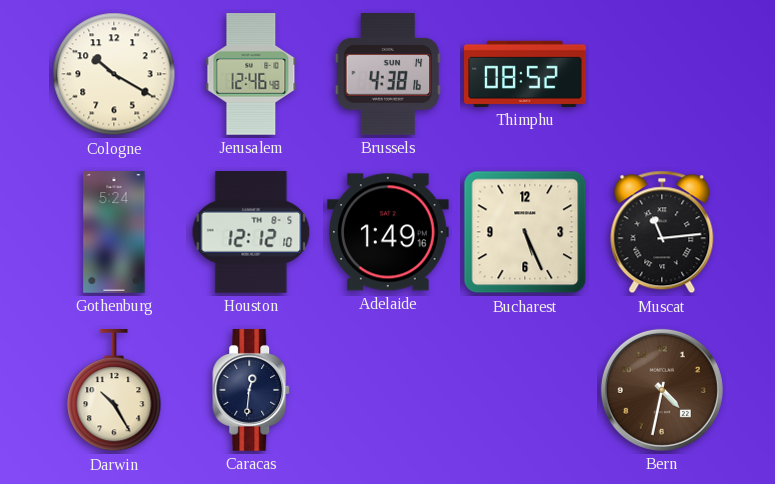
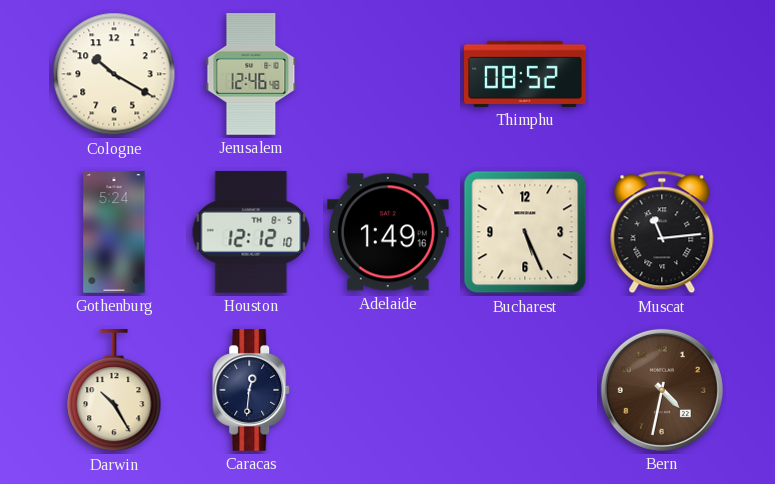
Brussels: 4:38 -> none
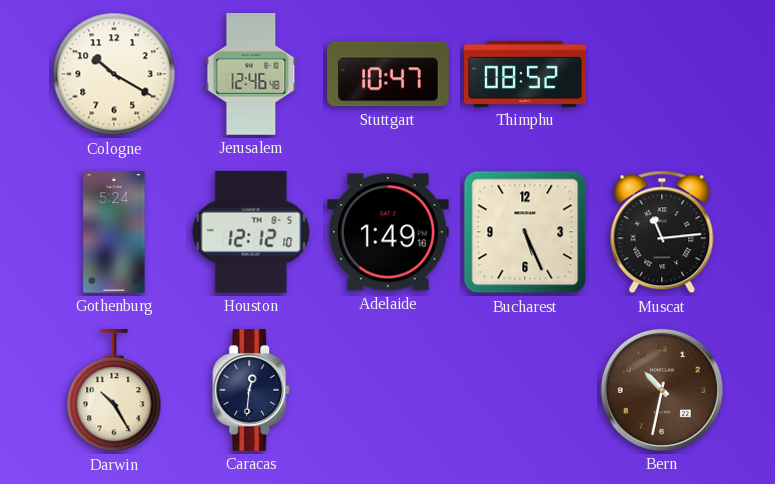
Stuttgart: none -> 10:47
Bern: 4:32 -> 10:32
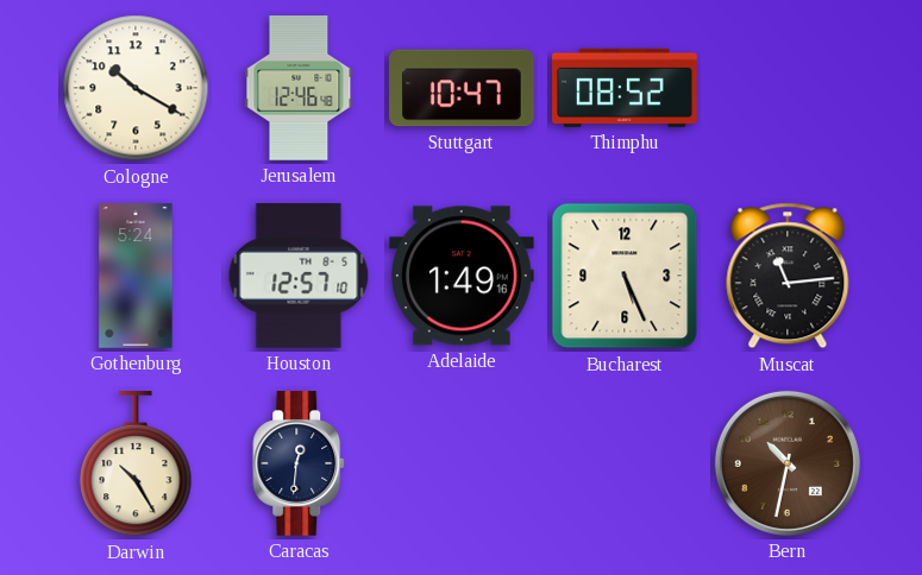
Houston: 12:12 -> 12:57
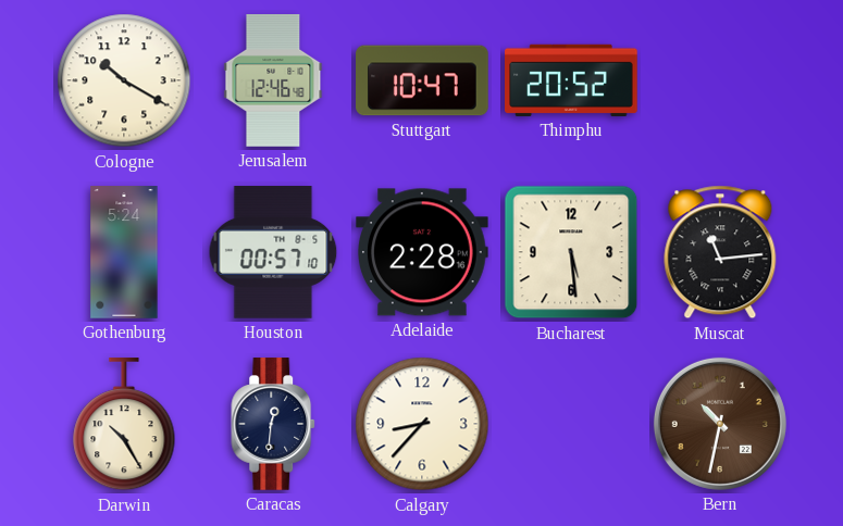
Thimphu: 08:52 -> 20:52
Houston: 12:57 -> 00:57
Adelaide: 1:49 -> 2:28
Bucharest: 5:26 -> 5:29
Calgary: none -> 8:37
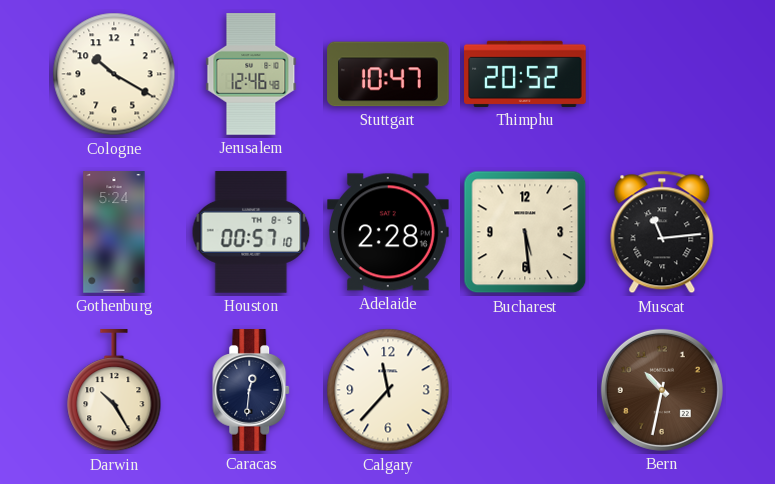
Calgary: 8:37 -> 11:37
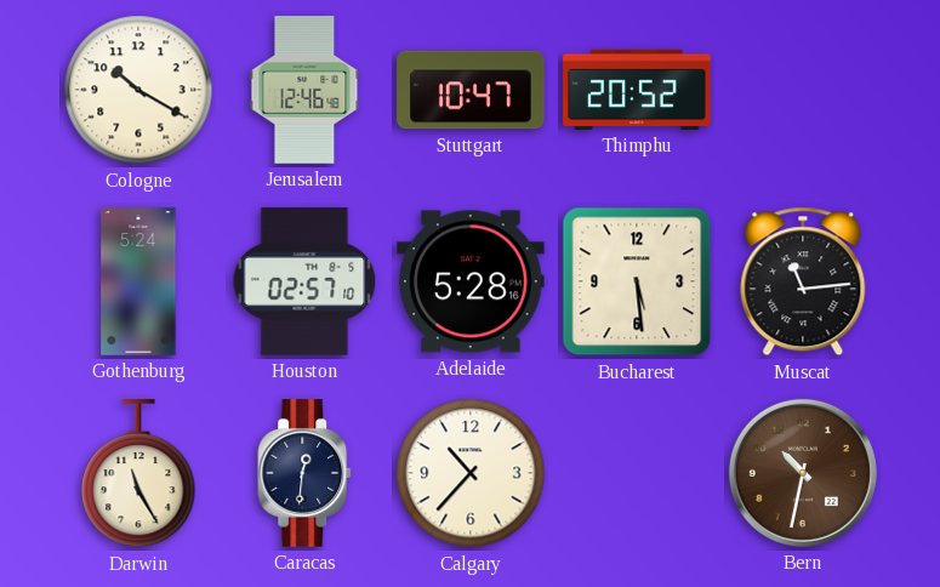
Houston: 00:57 -> 02:57
Adelaide: 2:28 -> 5:28
Darwin: 10:25 -> 11:25
Calgary: 11:37 -> 10:37
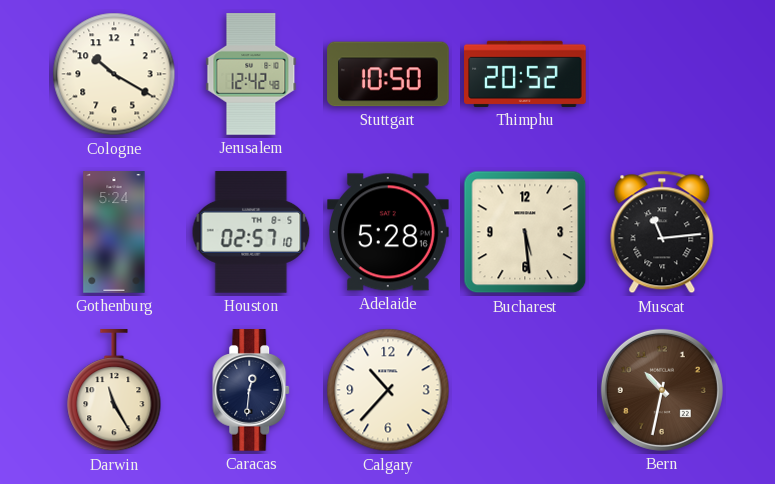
Jerusalem: 12:46 -> 12:42
Stuttgart: 10:47 -> 10:50
